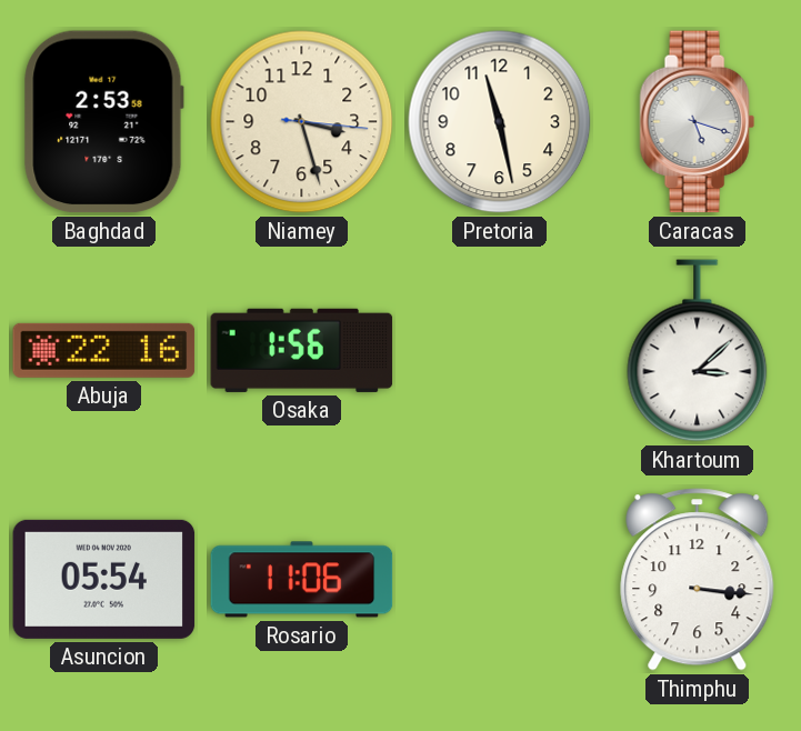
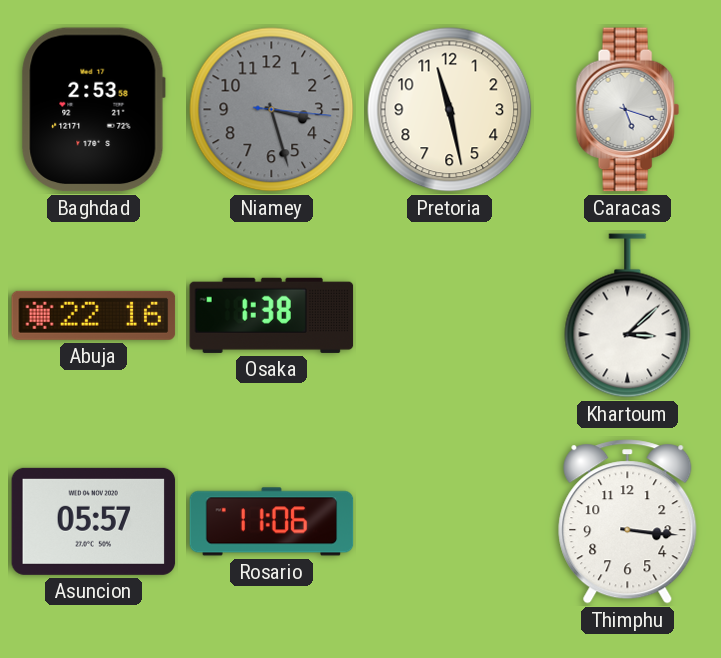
Niamey dial: cream -> grey
Osaka: 1:56 -> 1:38
Asuncion: 05:54 -> 05:57
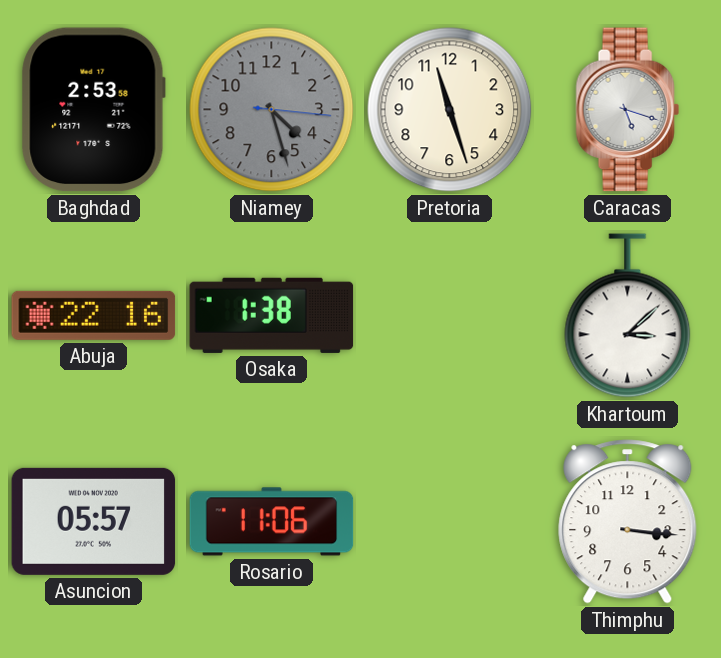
Niamey: 3:27 -> 4:27
Pretoria: 11:28 -> 11:27
